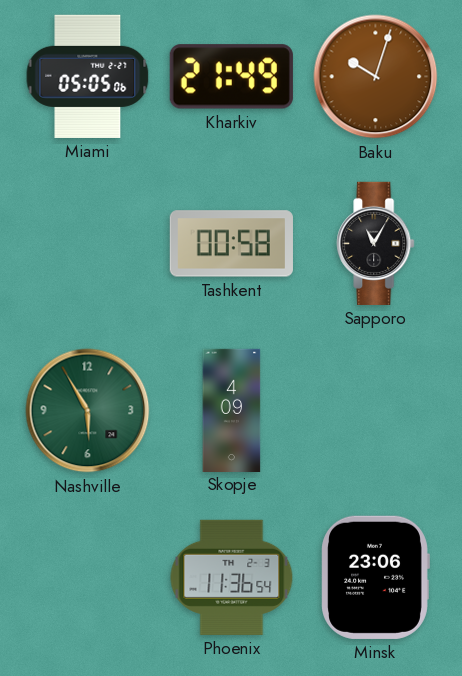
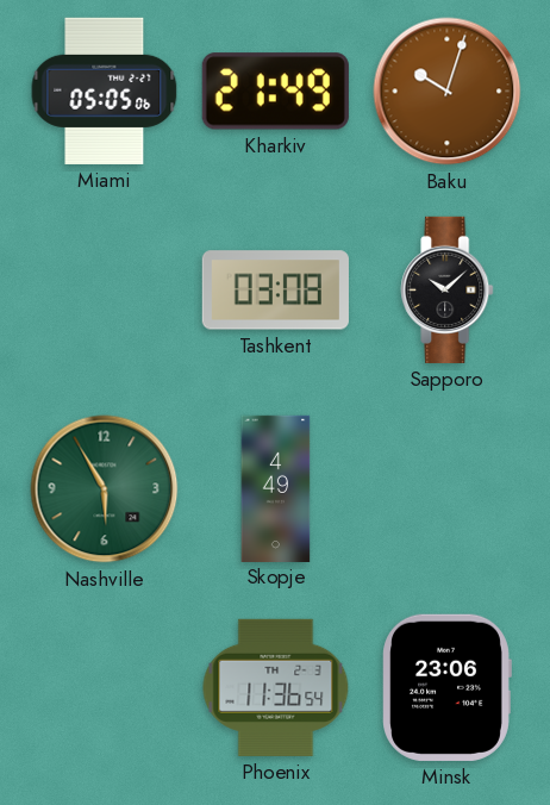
Tashkent: 00:58 -> 03:08
Sapporo: 11:05 -> 10:08
Skopje: 4:09 -> 4:49
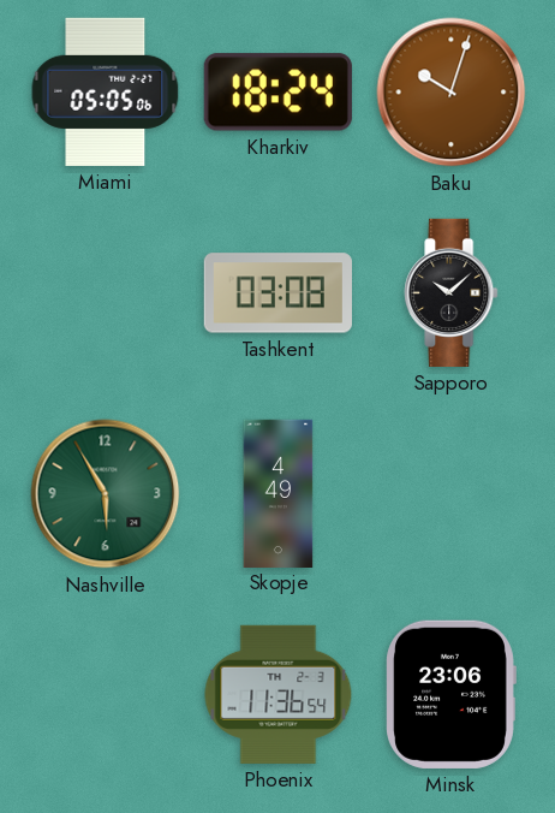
Kharkiv: 21:49 -> 18:24
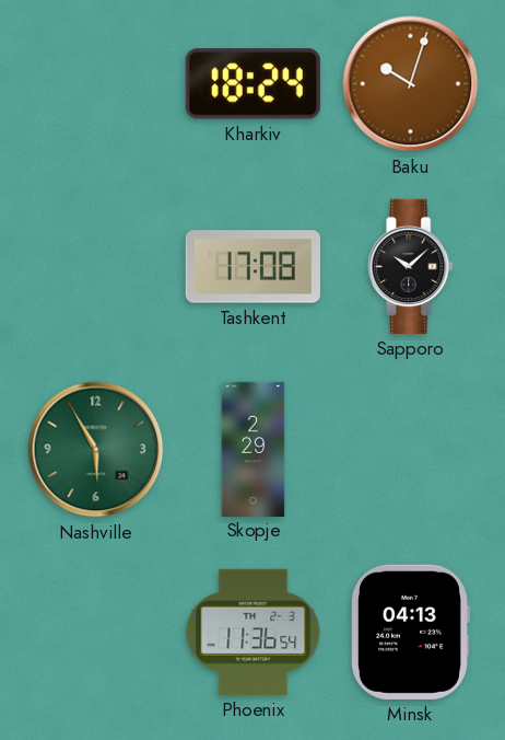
Miami: 05:05 -> none
Tashkent: 03:08 -> 17:08
Skopje: 4:49 -> 2:29
Minsk: 23:06 -> 04:13
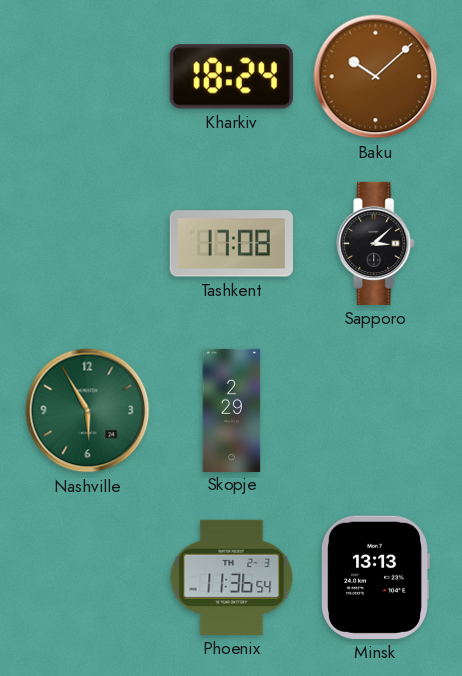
Baku: 10:03 -> 10:08
Sapporo: 10:08 -> 3:08
Minsk: 04:13 -> 13:13
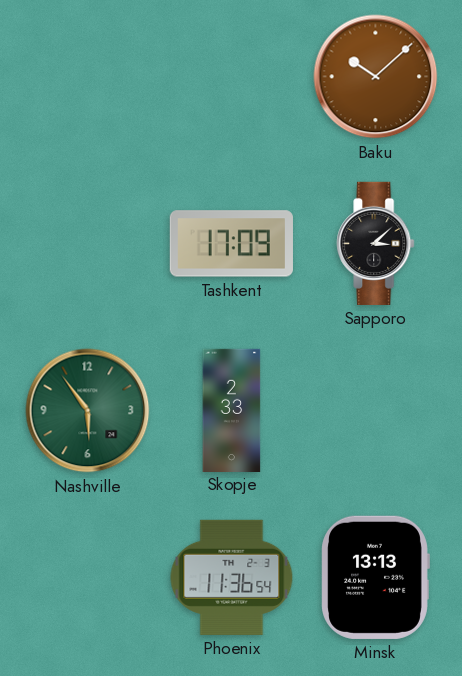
Kharkiv: 18:24 -> none
Tashkent: 17:08 -> 17:09
Nashville: 5:55 -> 5:54
Skopje: 2:29 -> 2:33
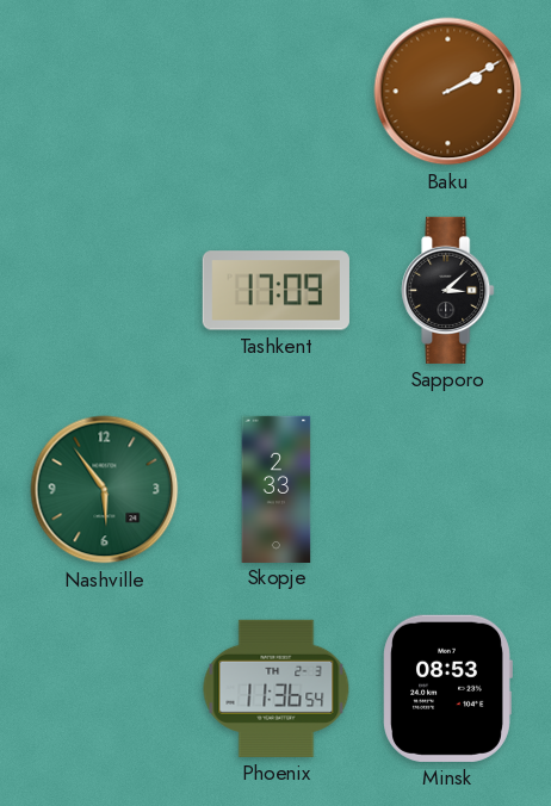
Baku: 10:08 -> 2:10
Minsk: 13:13 -> 08:53
